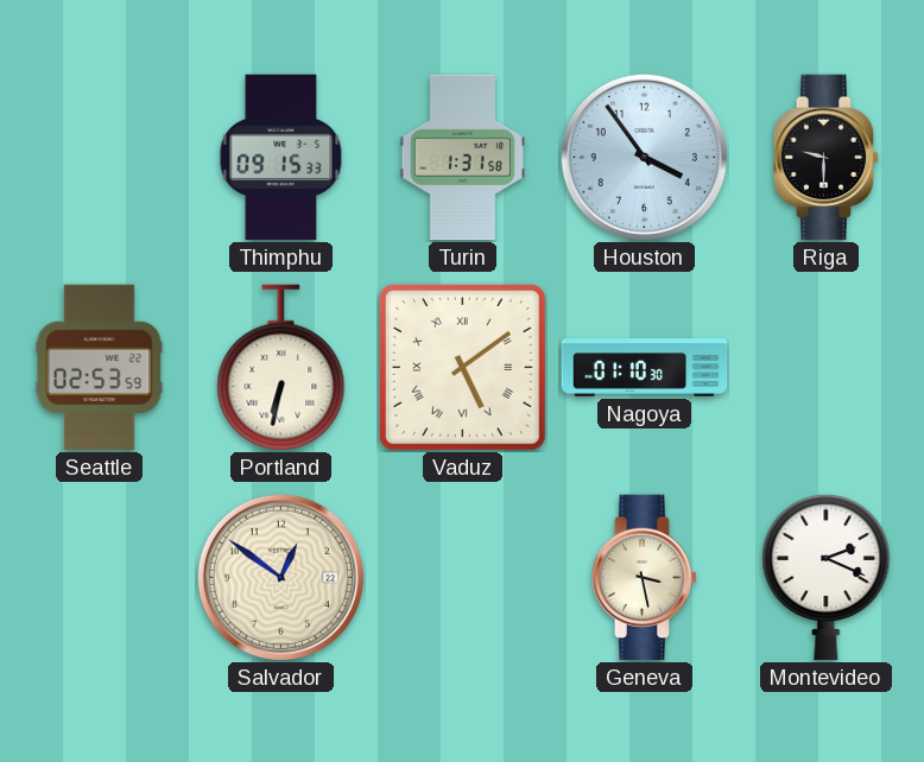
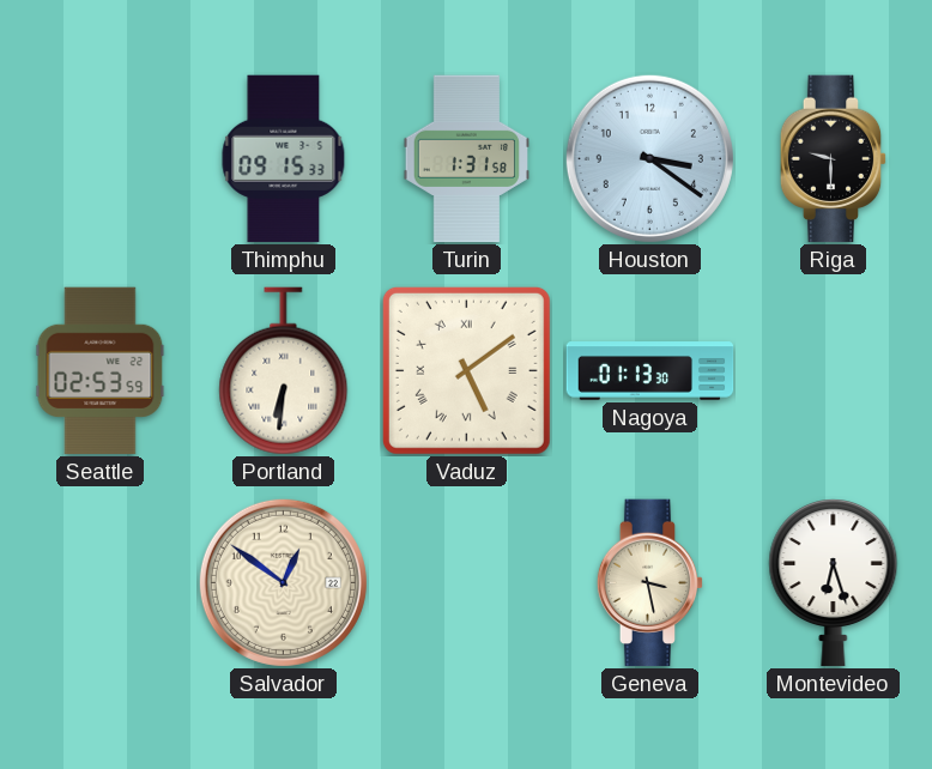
Houston: 3:54 -> 3:21
Portland: 6:32 -> 6:31
Nagoya: 01:10 -> 01:13
Montevideo: 2:19 -> 6:27
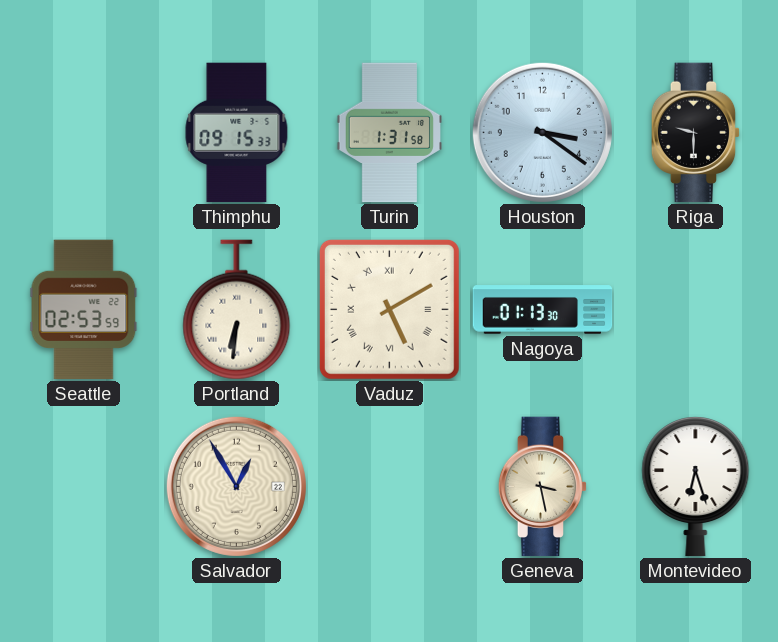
Vaduz: 5:09 -> 5:10
Salvador: 12:51 -> 12:55
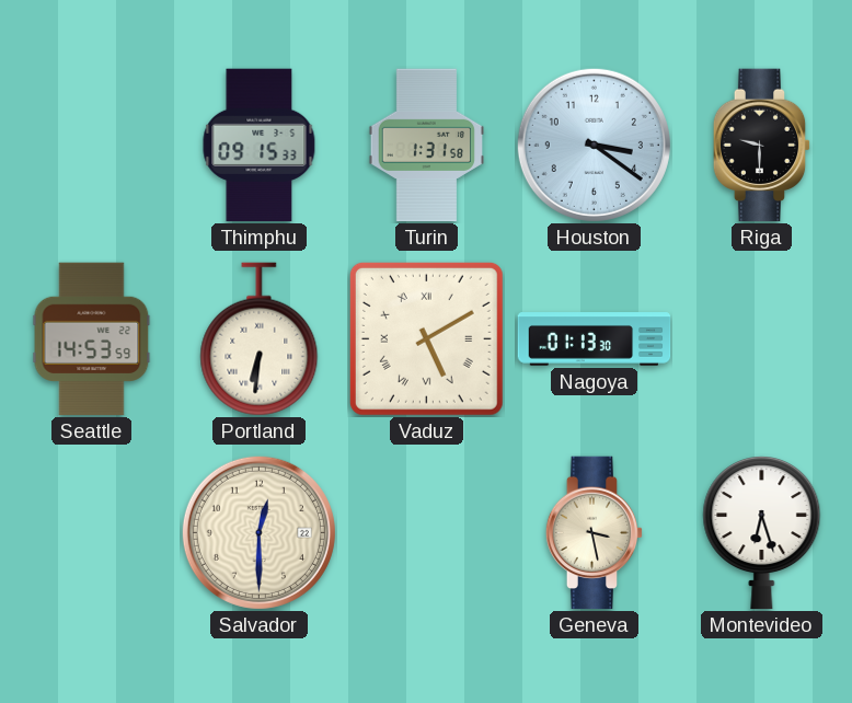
Seattle: 02:53 -> 14:53
Salvador: 12:55 -> 12:30
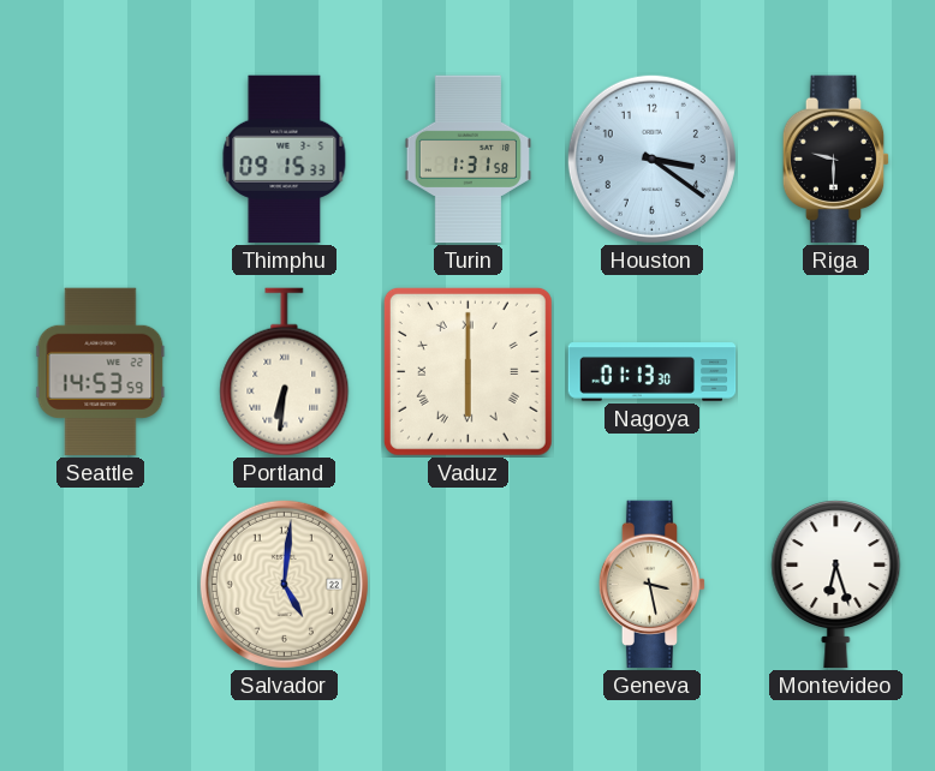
Vaduz: 5:10 -> 6:00
Salvador: 12:30 -> 5:01
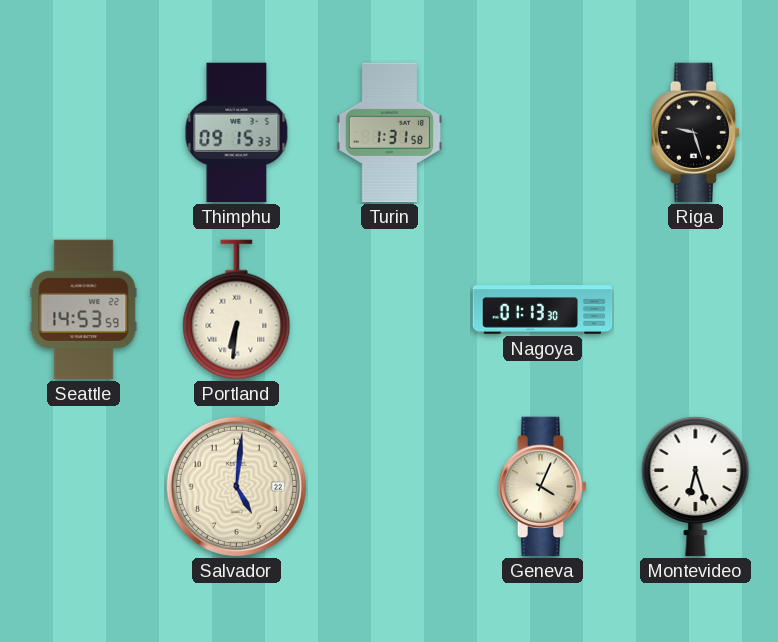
Houston: 3:21 -> none
Riga: 9:30 -> 9:27
Vaduz: 6:00 -> none
Geneva: 3:28 -> 4:04
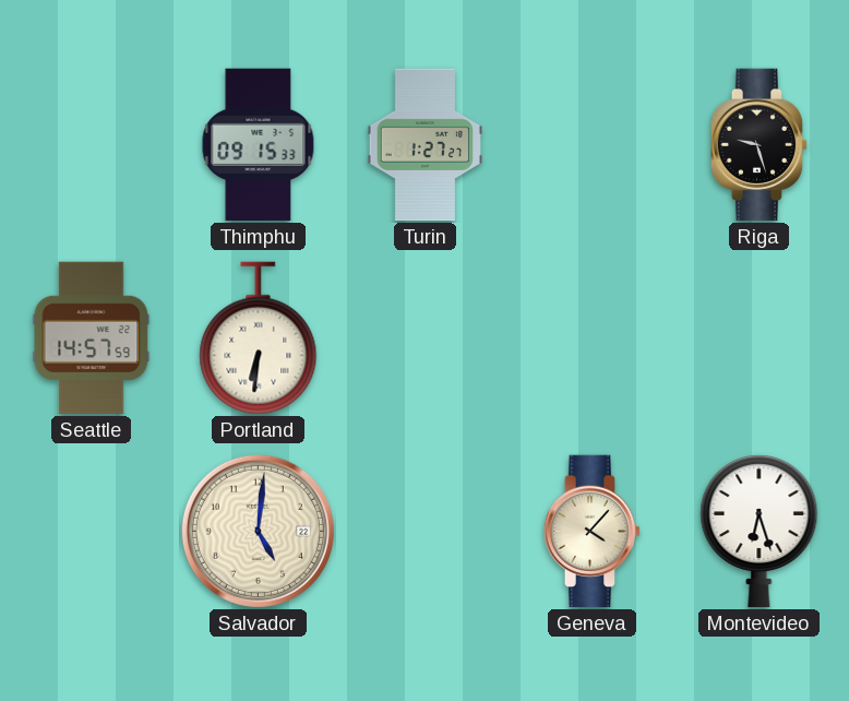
Turin: 1:31 -> 1:27
Seattle: 14:53 -> 14:57
Nagoya: 01:13 -> none
Geneva: 4:04 -> 4:07
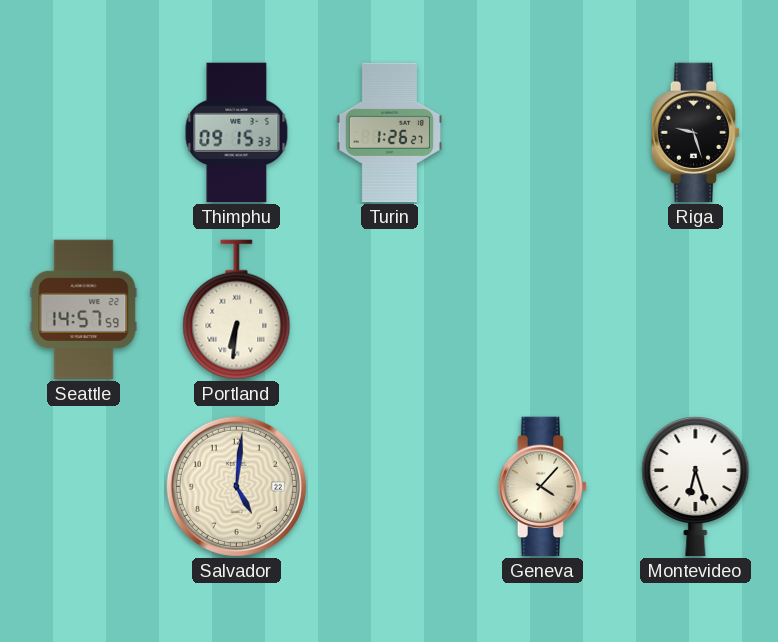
Turin: 1:27 -> 1:26
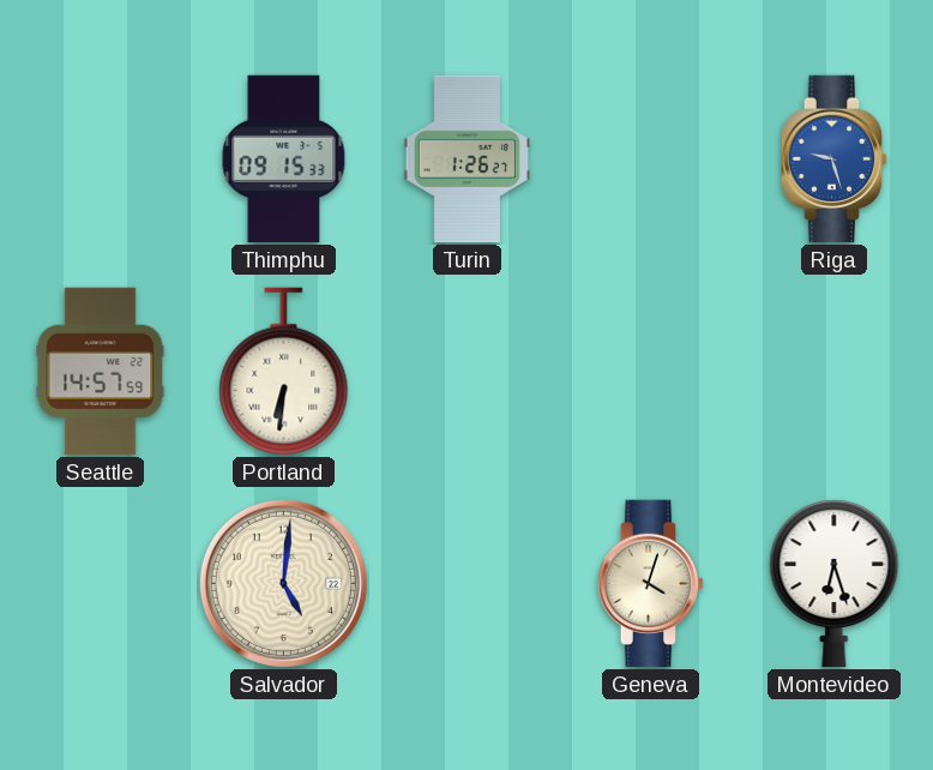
Riga dial: black -> blue
Geneva: 4:07 -> 4:03
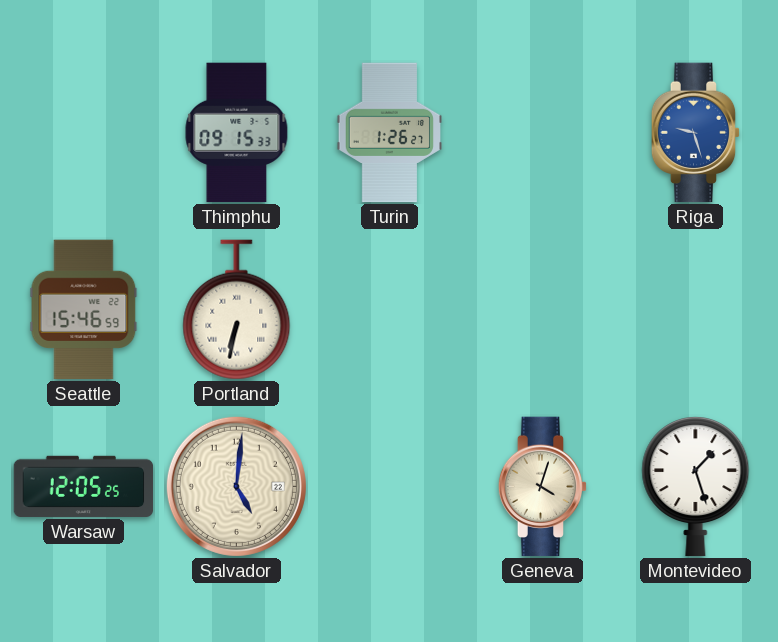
Seattle: 14:57 -> 15:46
Portland: 6:31 -> 6:32
Warsaw: none -> 12:05
Montevideo: 6:27 -> 1:27
